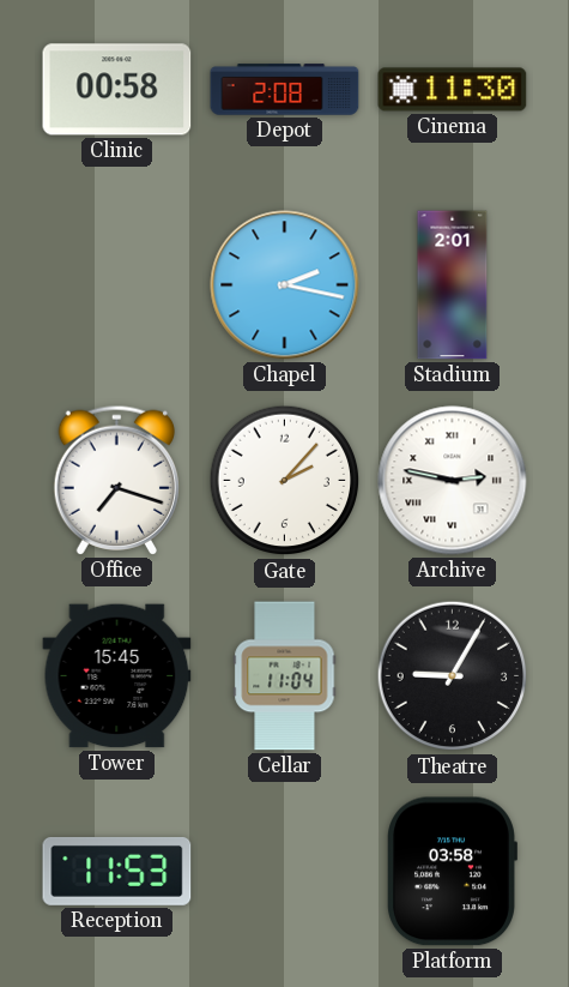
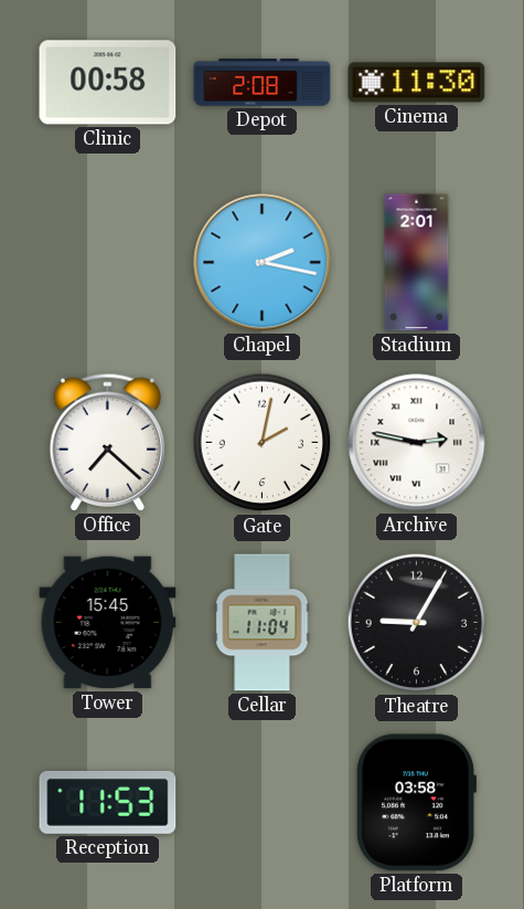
Office: 7:18 -> 7:22
Gate: 2:07 -> 2:02
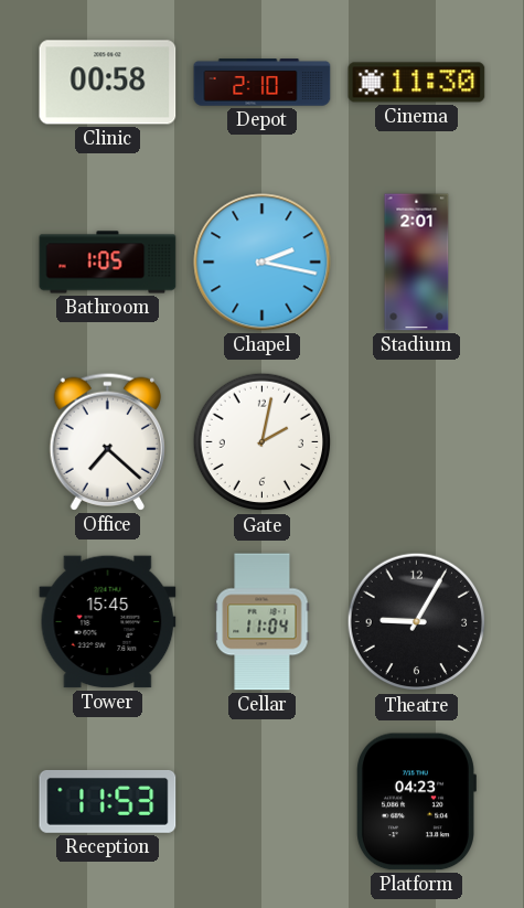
Depot: 2:08 -> 2:10
Bathroom: none -> 1:05
Archive: 2:47 -> none
Platform: 03:58 -> 04:23
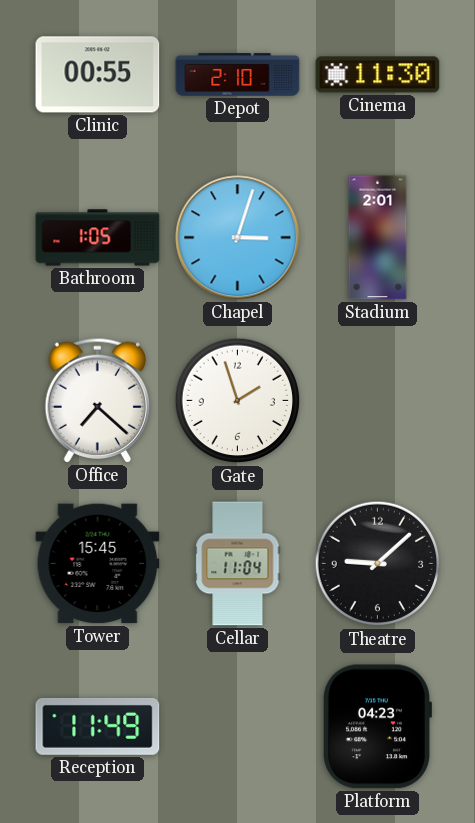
Clinic: 00:58 -> 00:55
Chapel: 2:17 -> 3:03
Gate: 2:02 -> 1:57
Theatre: 9:05 -> 9:08
Reception: 11:53 -> 11:49
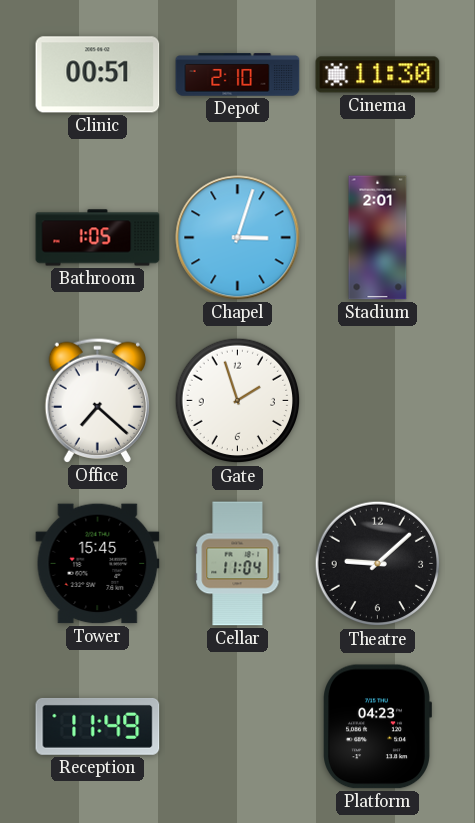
Clinic: 00:55 -> 00:51
